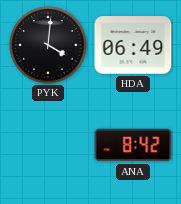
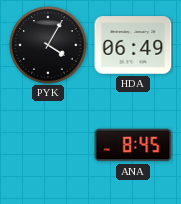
PYK: 4:01 -> 4:05
ANA: 8:42 -> 8:45
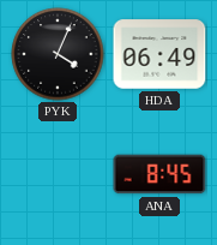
PYK: 4:05 -> 4:04
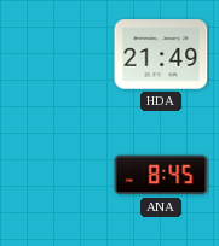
PYK: 4:04 -> none
HDA: 06:49 -> 21:49
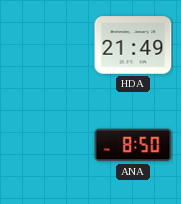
ANA: 8:45 -> 8:50
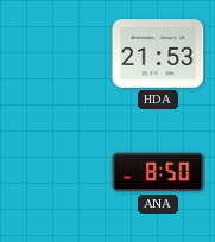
HDA: 21:49 -> 21:53
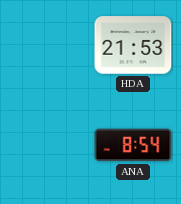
ANA: 8:50 -> 8:54
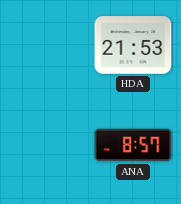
ANA: 8:54 -> 8:57
